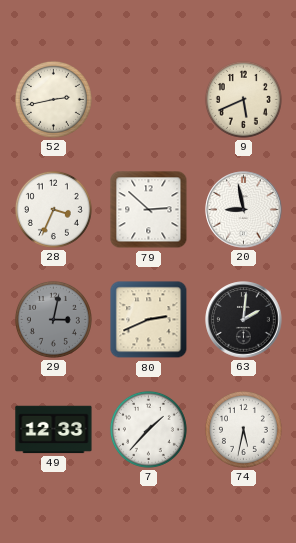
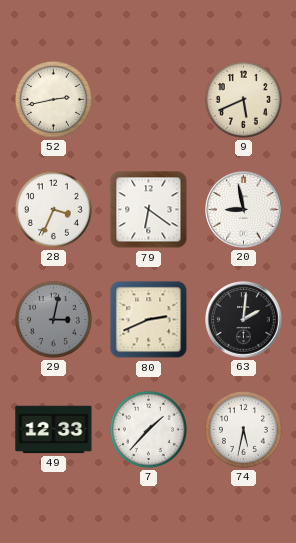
79: 2:52 -> 6:21
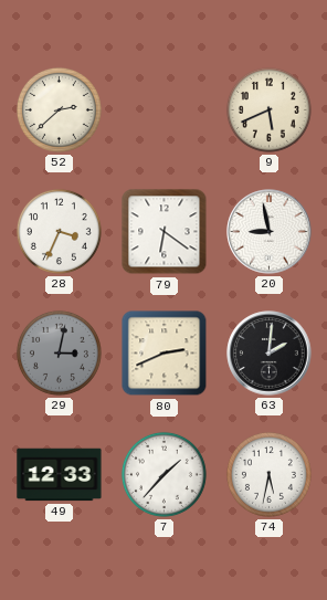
52: 2:43 -> 2:38
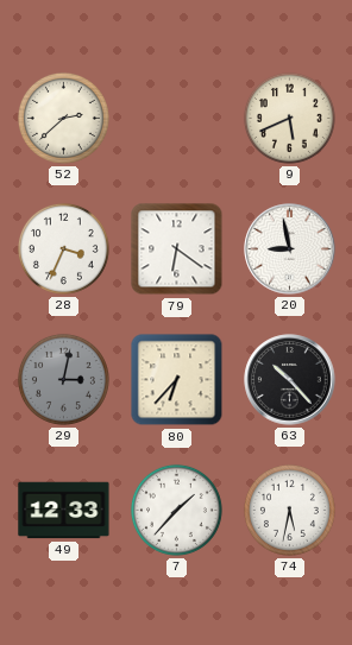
80: 2:41 -> 6:37
63: 2:01 -> 10:23
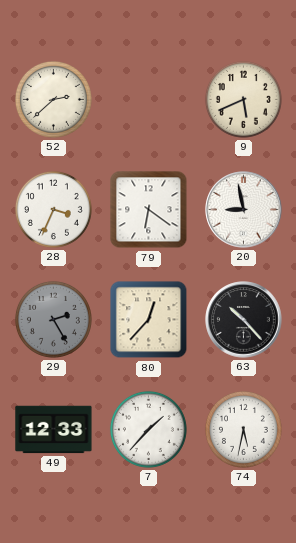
29: 3:02 -> 2:25
80: 6:37 -> 12:37
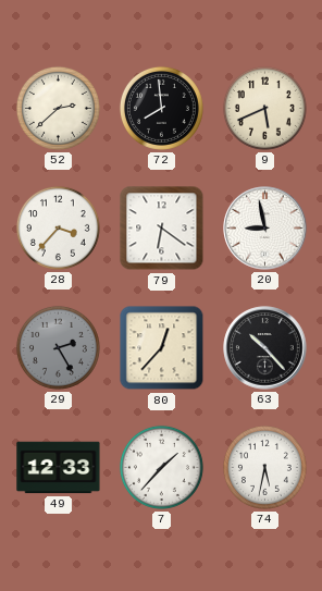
72: none -> 7:59
28: 3:34 -> 3:37
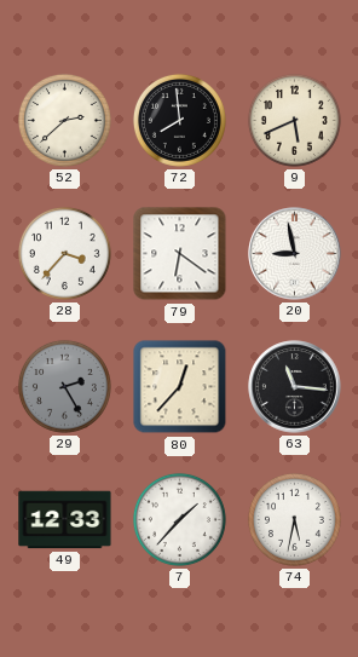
63: 10:23 -> 11:16
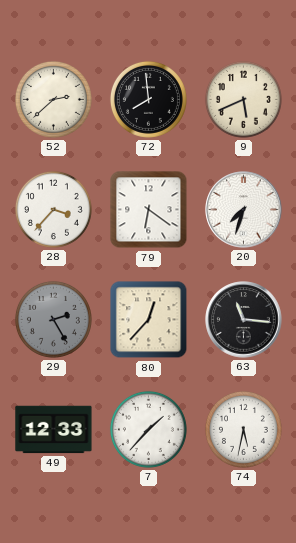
20: 8:58 -> 7:33
